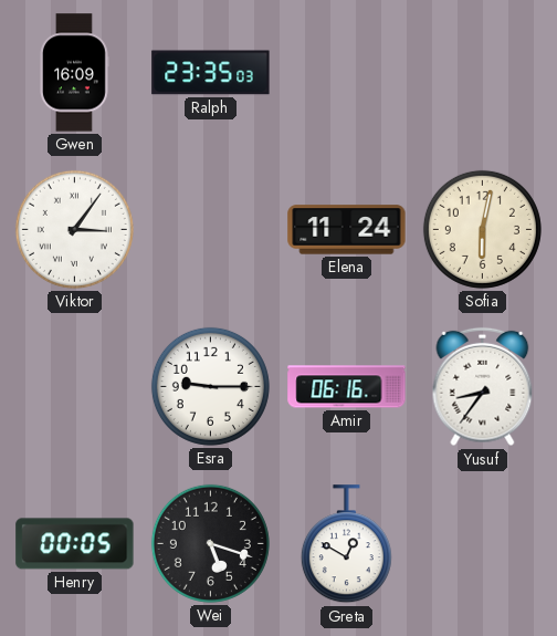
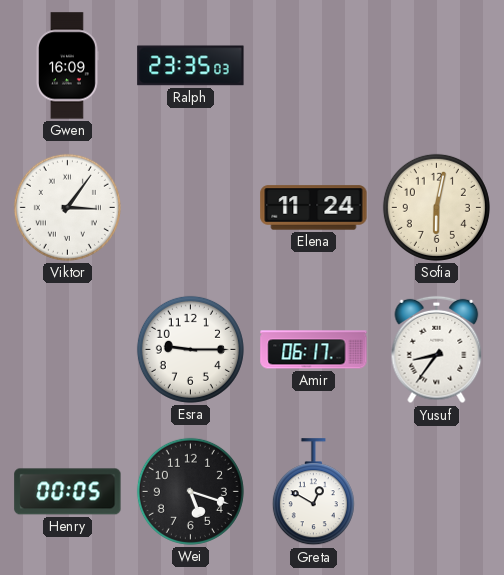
Amir: 06:16 -> 06:17
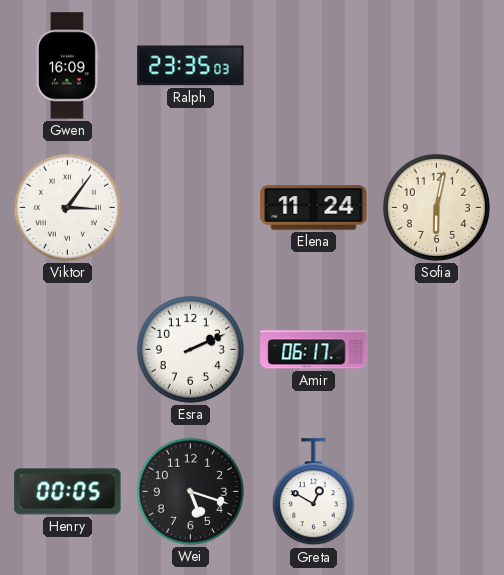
Esra: 9:15 -> 2:11
Yusuf: 8:36 -> none
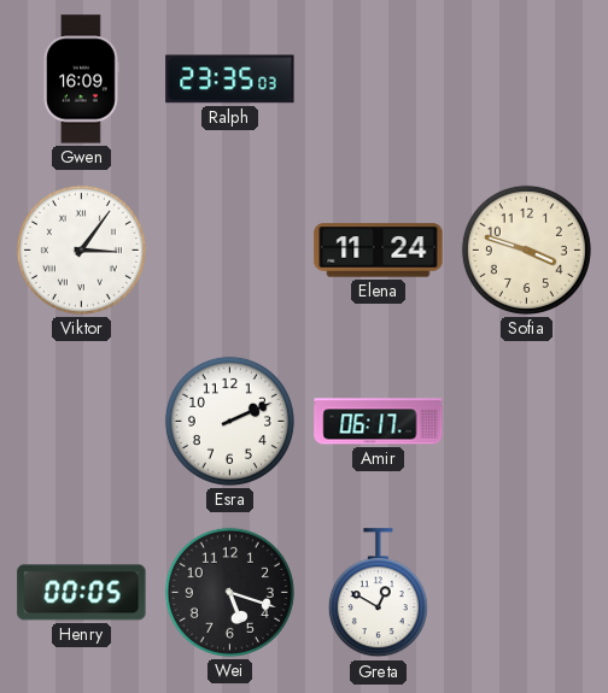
Sofia: 6:02 -> 3:48
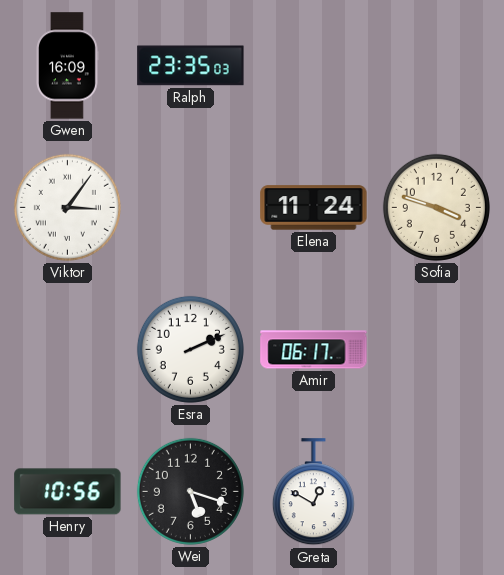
Henry: 00:05 -> 10:56
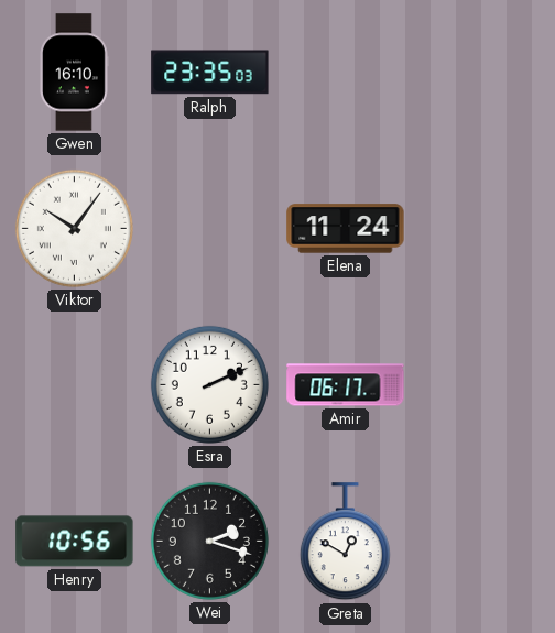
Gwen: 16:09 -> 16:10
Viktor: 3:06 -> 10:06
Sofia: 3:48 -> none
Wei: 5:18 -> 2:18
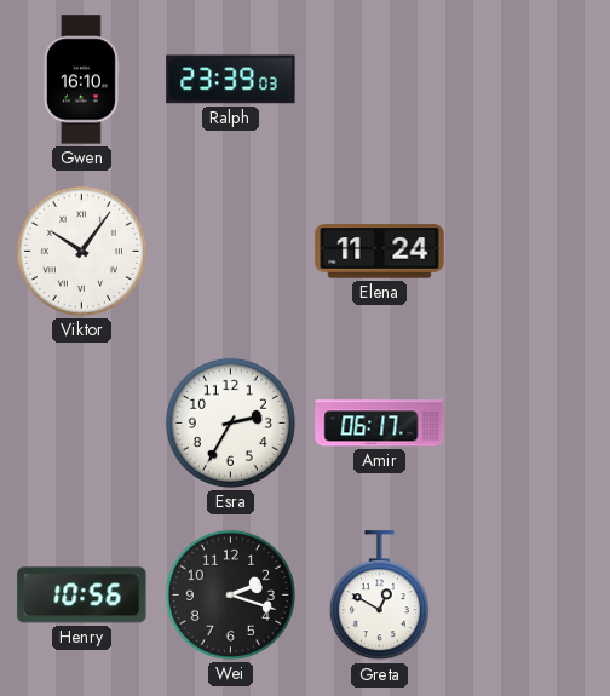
Ralph: 23:35 -> 23:39
Esra: 2:11 -> 2:35
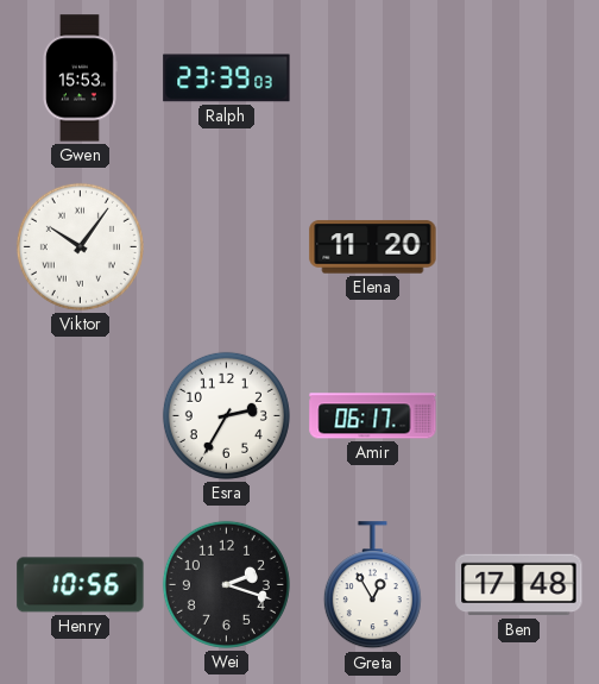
Gwen: 16:10 -> 15:53
Elena: 11:24 -> 11:20
Greta: 12:50 -> 12:55
Ben: none -> 17:48
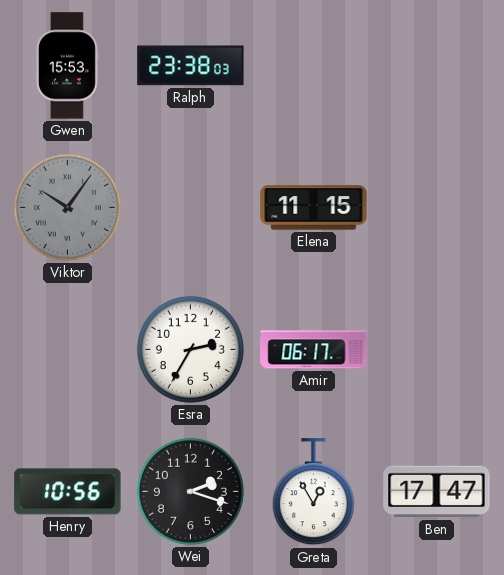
Ralph: 23:39 -> 23:38
Viktor dial: white -> grey
Elena: 11:20 -> 11:15
Ben: 17:48 -> 17:47
